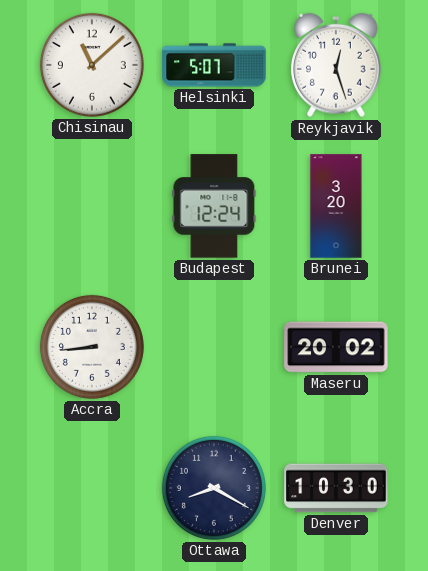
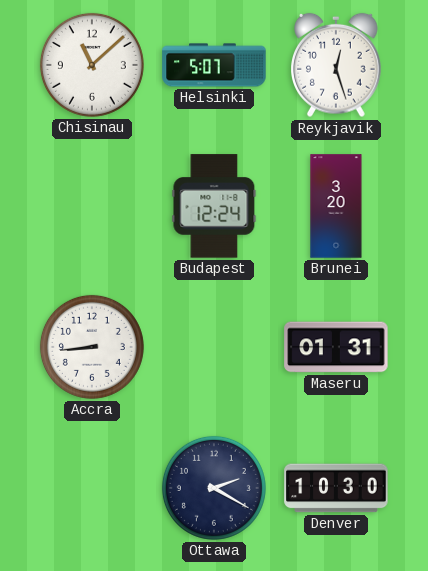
Maseru: 20:02 -> 01:31
Ottawa: 8:20 -> 2:20
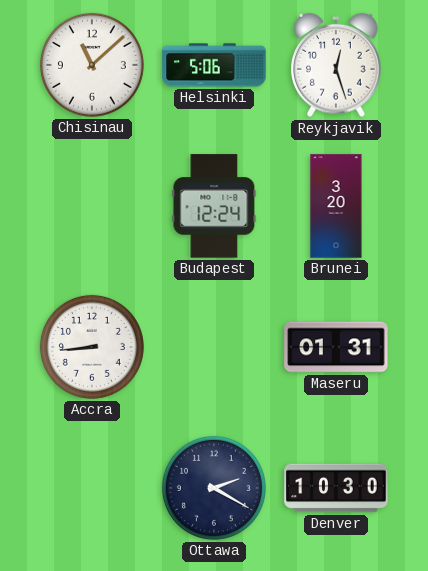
Helsinki: 5:07 -> 5:06
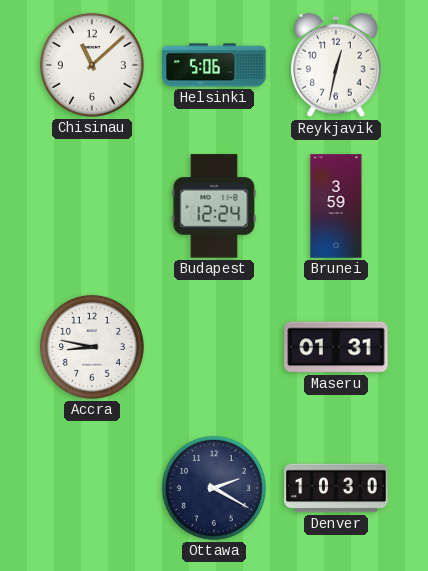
Reykjavik: 12:27 -> 12:32
Brunei: 3:20 -> 3:59
Accra: 8:44 -> 8:47
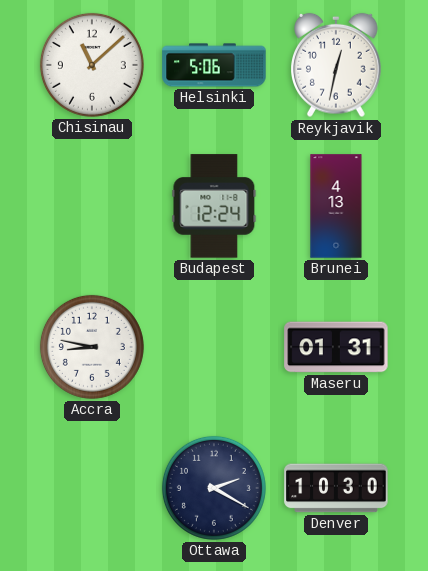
Brunei: 3:59 -> 4:13
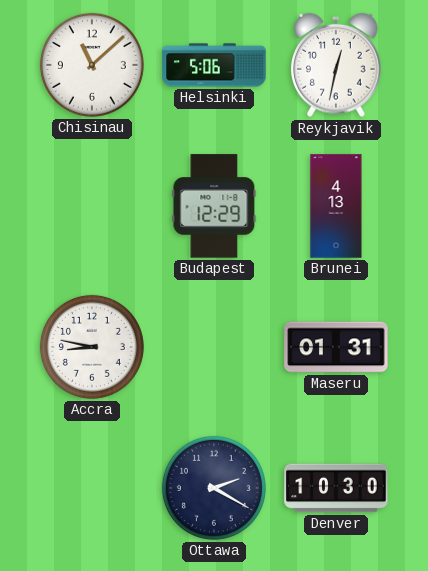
Budapest: 12:24 -> 12:29
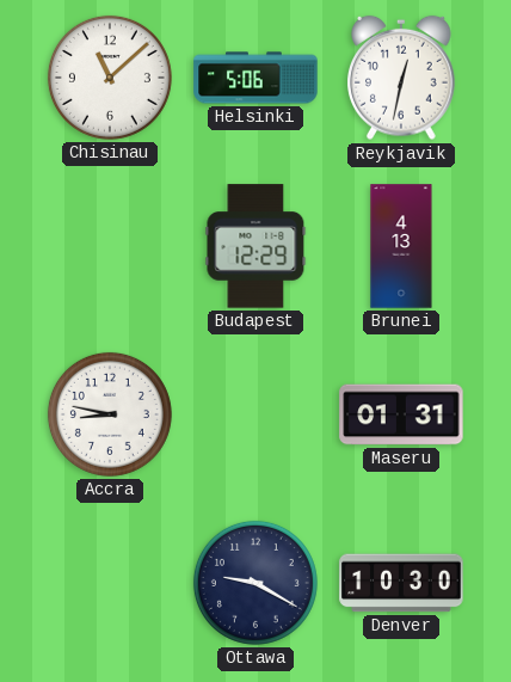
Ottawa: 2:20 -> 9:20
